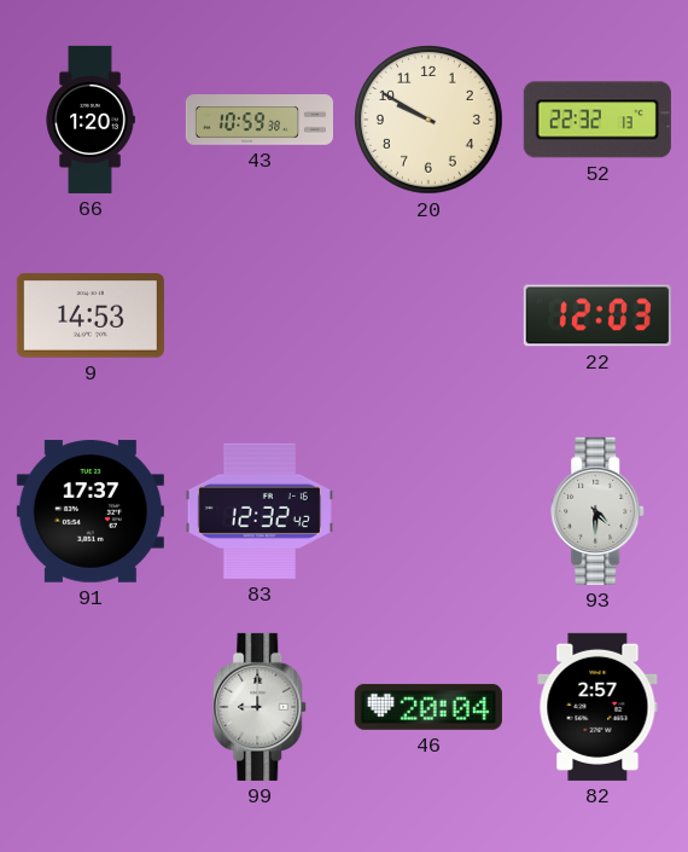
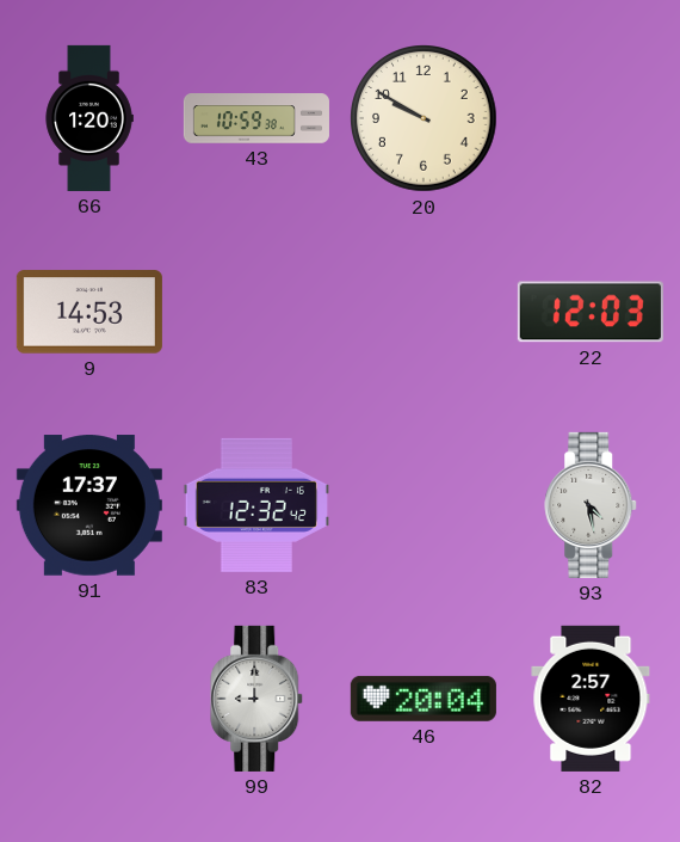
52: 22:32 -> none
93: 4:30 -> 4:28
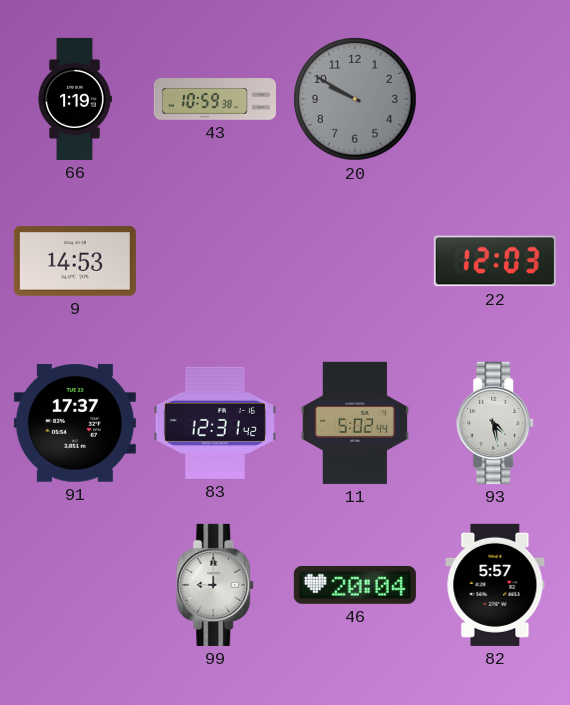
66: 1:20 -> 1:19
20 dial: cream -> grey
83: 12:32 -> 12:31
11: none -> 5:02
82: 2:57 -> 5:57
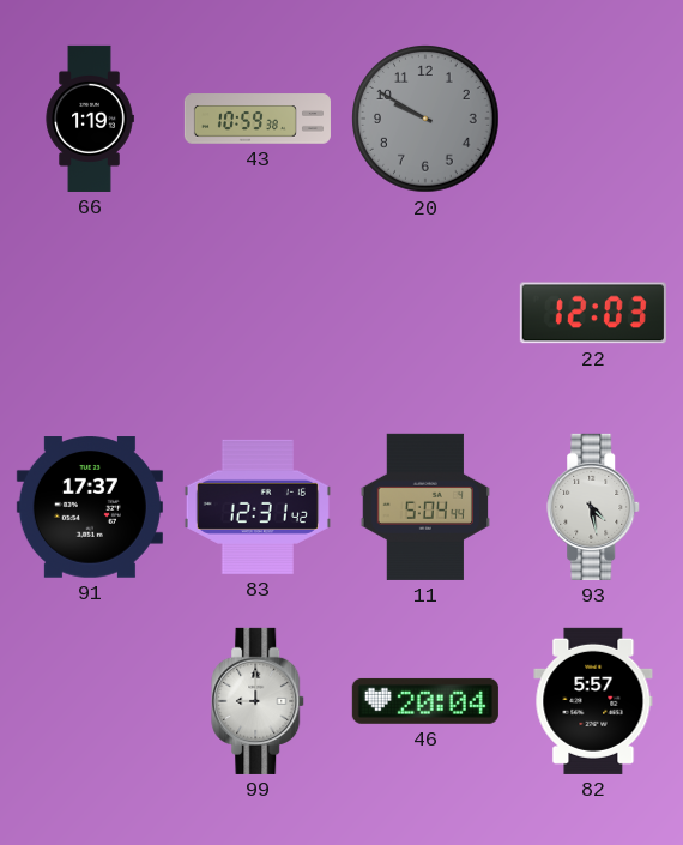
9: 14:53 -> none
11: 5:02 -> 5:04
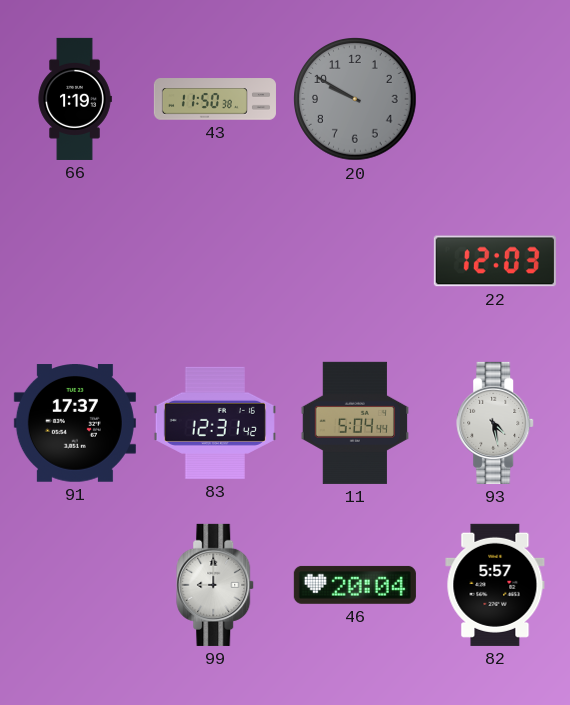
43: 10:59 -> 11:50
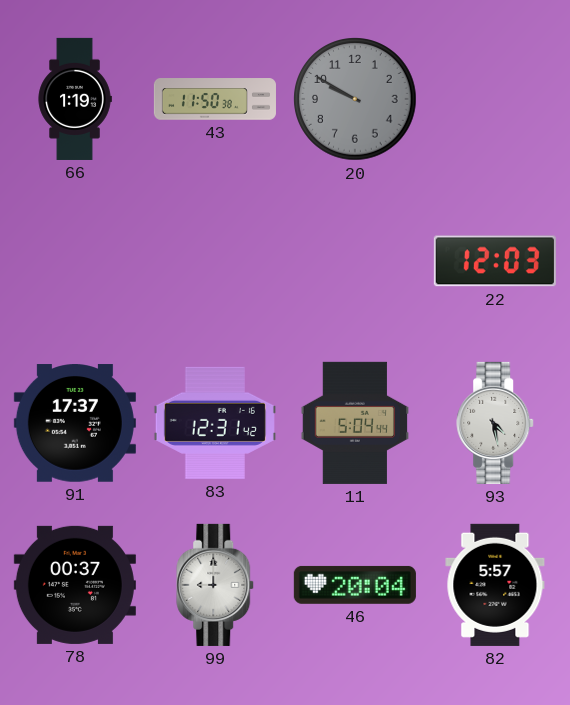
78: none -> 00:37
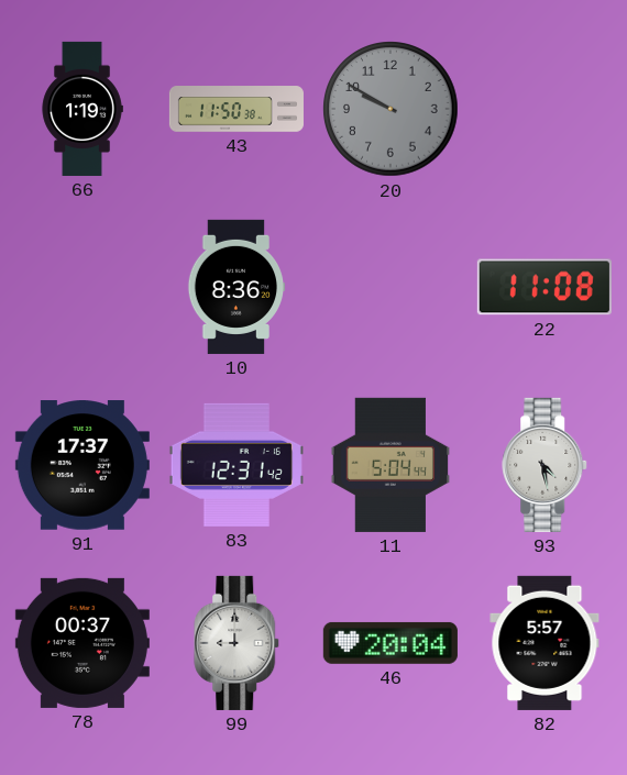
10: none -> 8:36
22: 12:03 -> 11:08
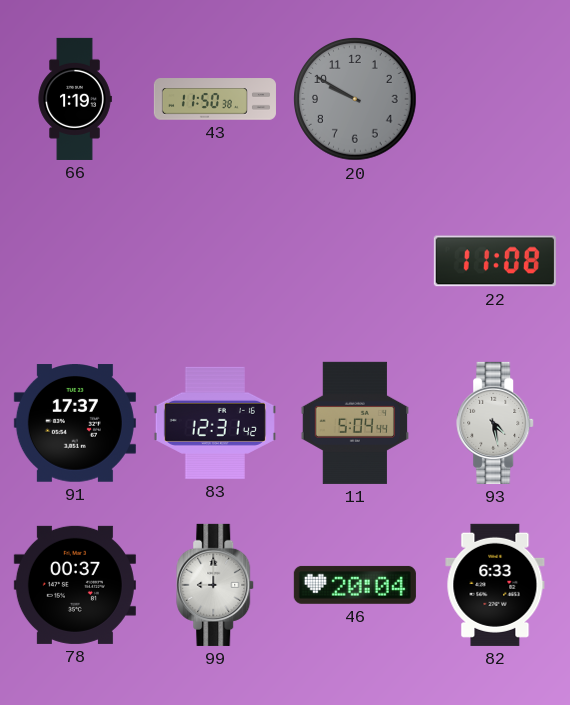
10: 8:36 -> none
82: 5:57 -> 6:33
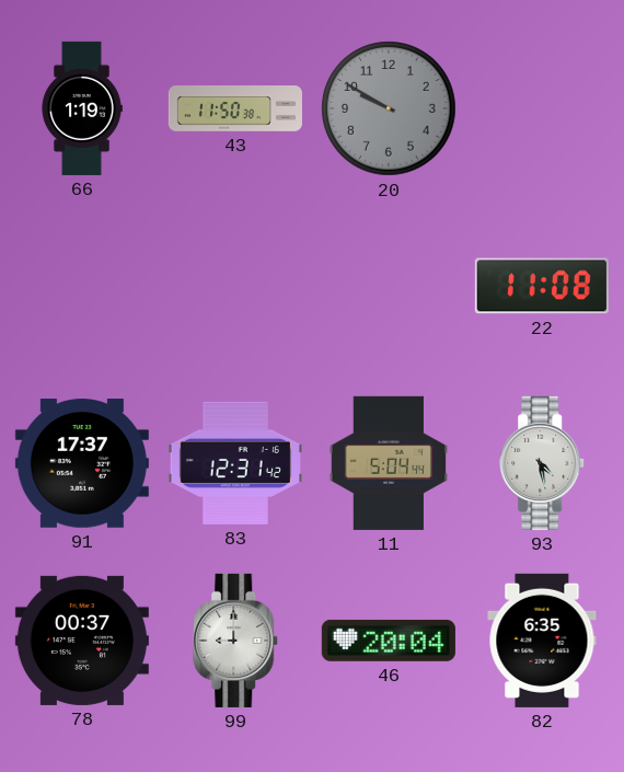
82: 6:33 -> 6:35
